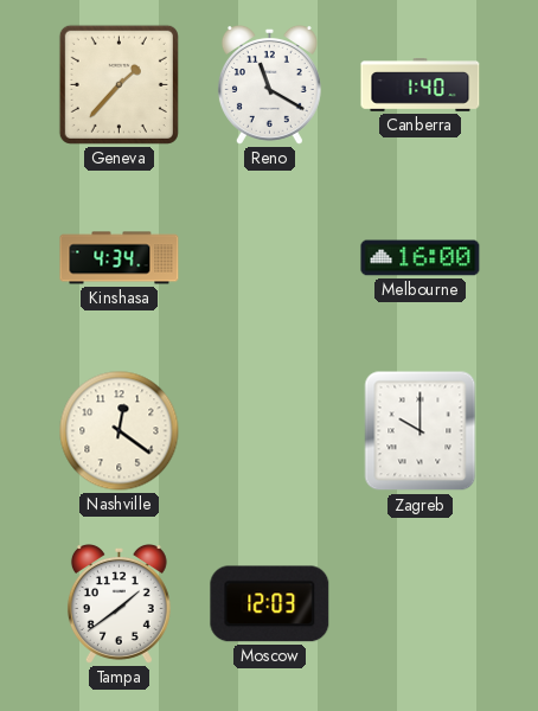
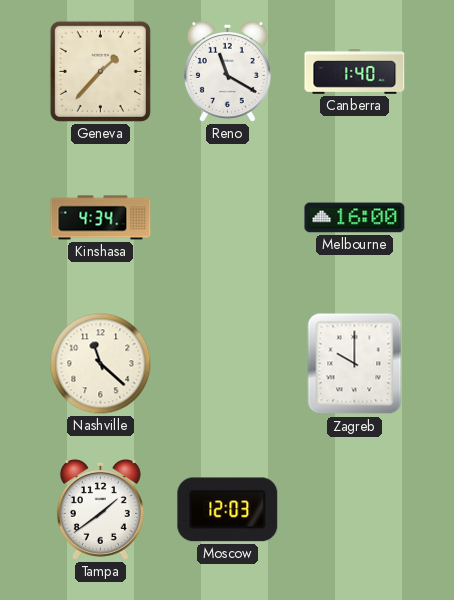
Nashville: 12:21 -> 11:22
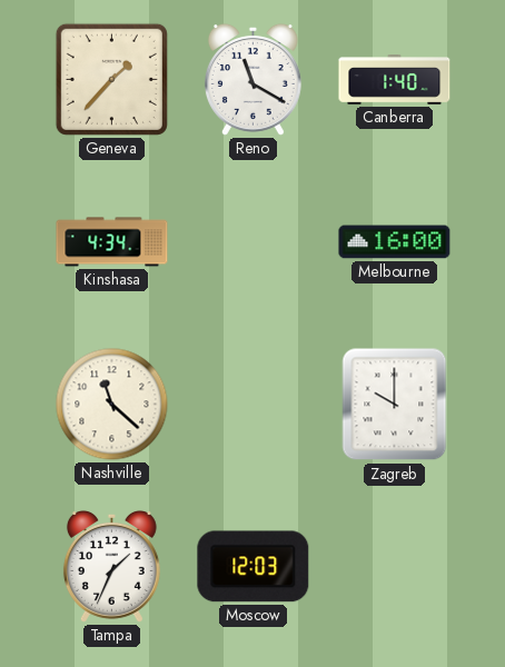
Tampa: 1:39 -> 1:34
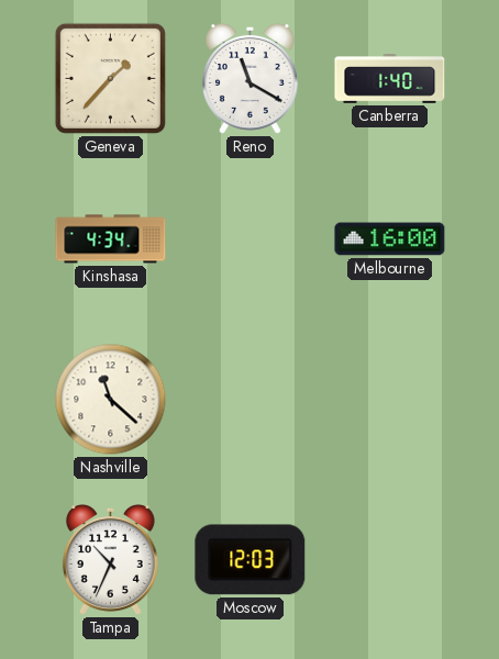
Zagreb: 10:00 -> none
Tampa: 1:34 -> 10:34
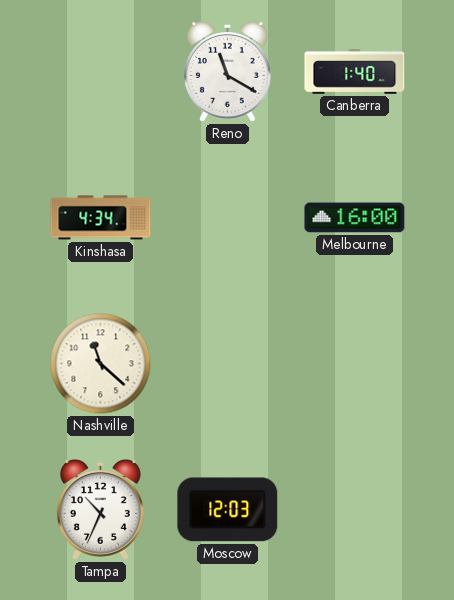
Geneva: 1:37 -> none
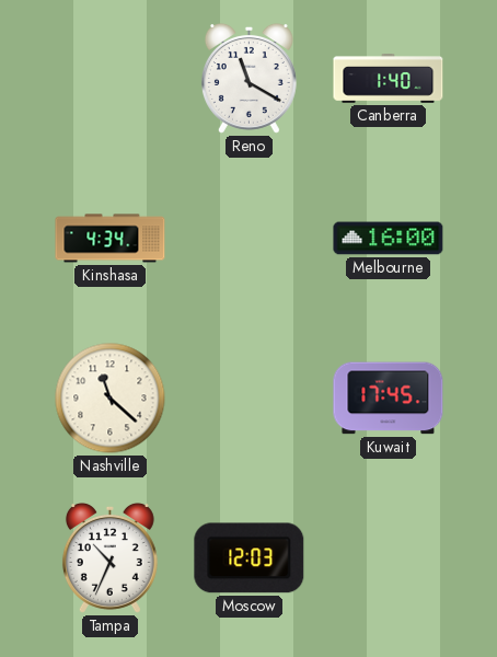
Kuwait: none -> 17:45
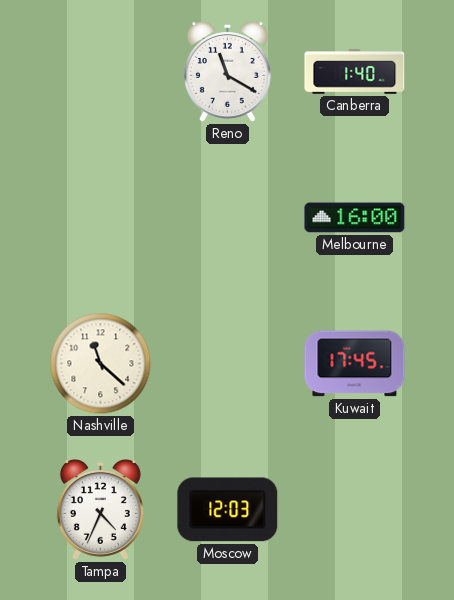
Kinshasa: 4:34 -> none
Tampa: 10:34 -> 4:34
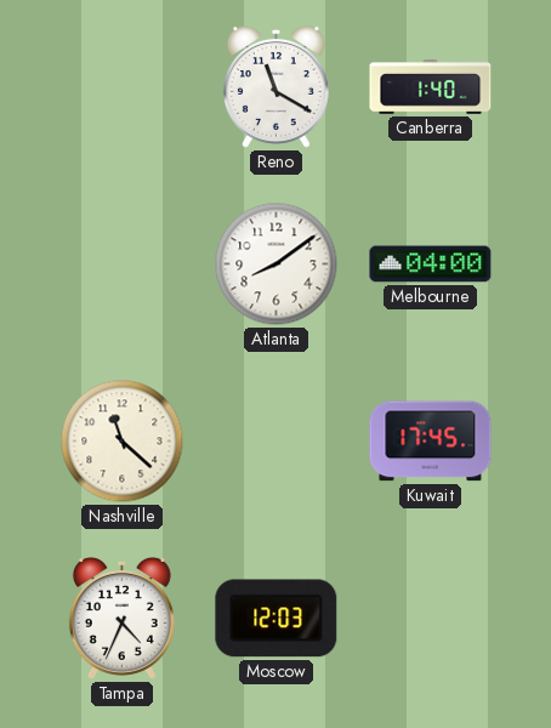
Atlanta: none -> 8:09
Melbourne: 16:00 -> 04:00
